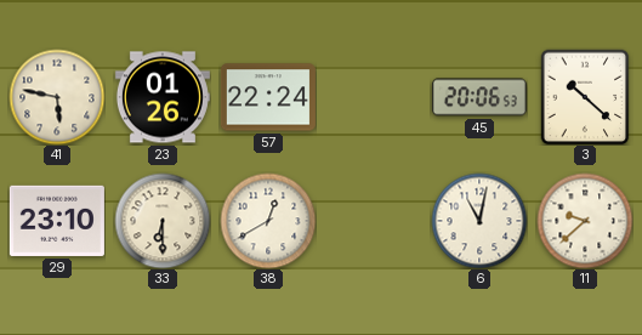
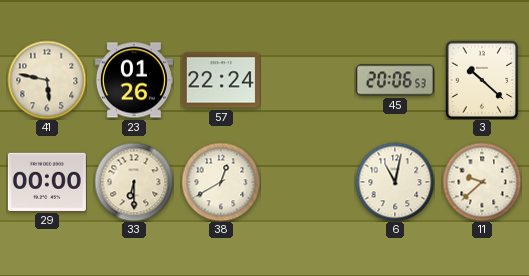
29: 23:10 -> 00:00
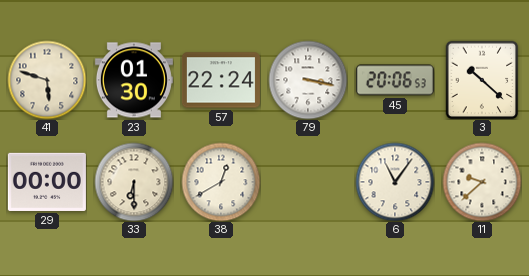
41: 5:47 -> 5:48
23: 01:26 -> 01:30
79: none -> 3:17
6: 11:02 -> 11:06
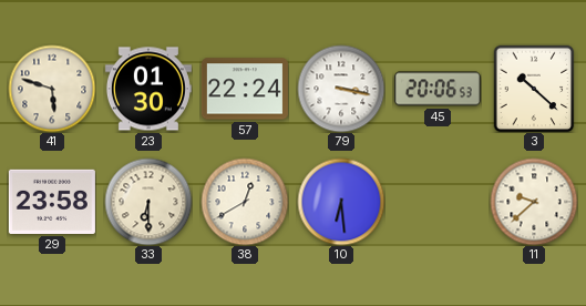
29: 00:00 -> 23:58
10: none -> 6:29
6: 11:06 -> none
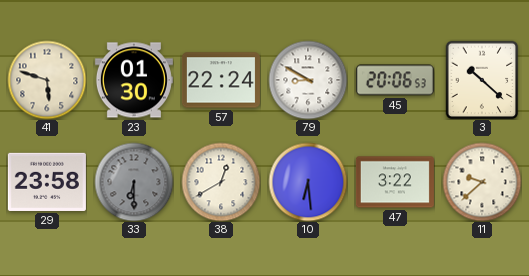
79: 3:17 -> 8:50
33 dial: cream -> grey
47: none -> 3:22
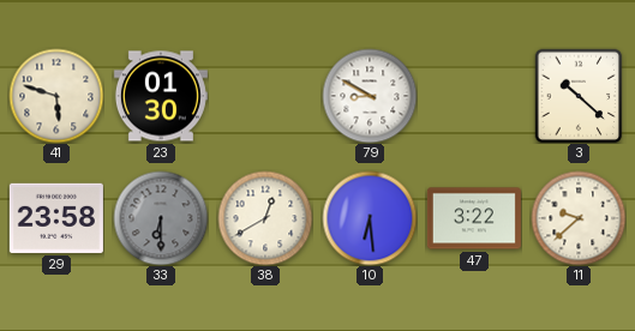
57: 22:24 -> none
45: 20:06 -> none
